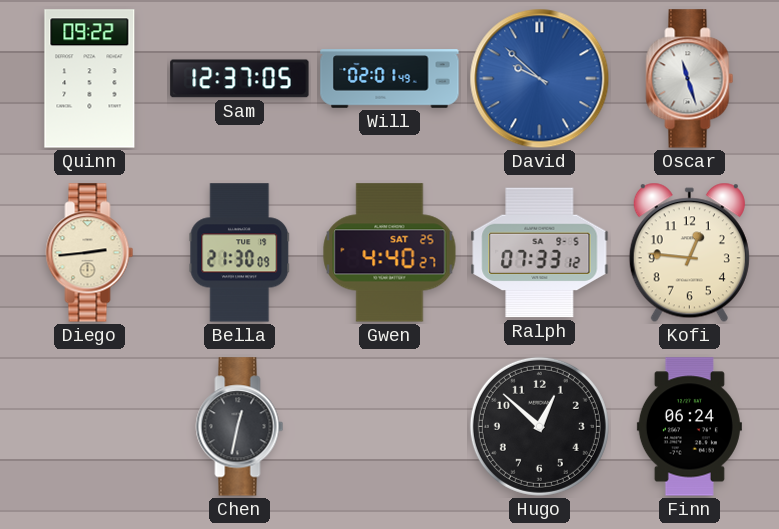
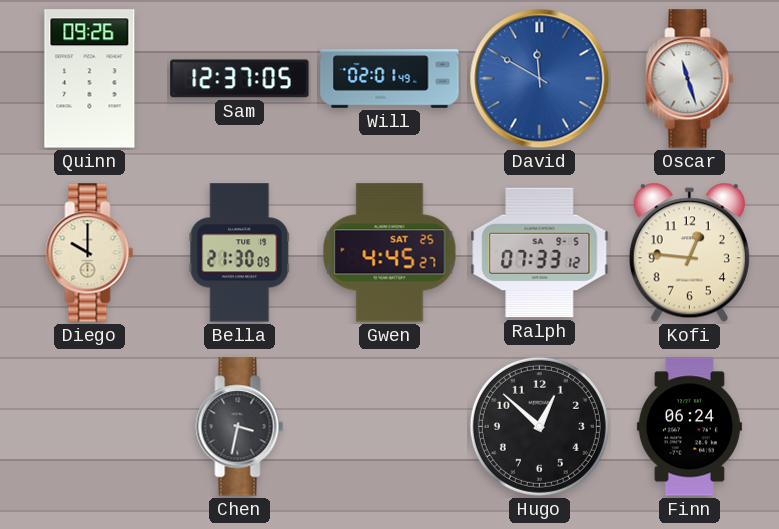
Quinn: 09:22 -> 09:26
David: 9:52 -> 11:50
Diego: 2:44 -> 10:00
Gwen: 4:40 -> 4:45
Chen: 12:32 -> 3:32
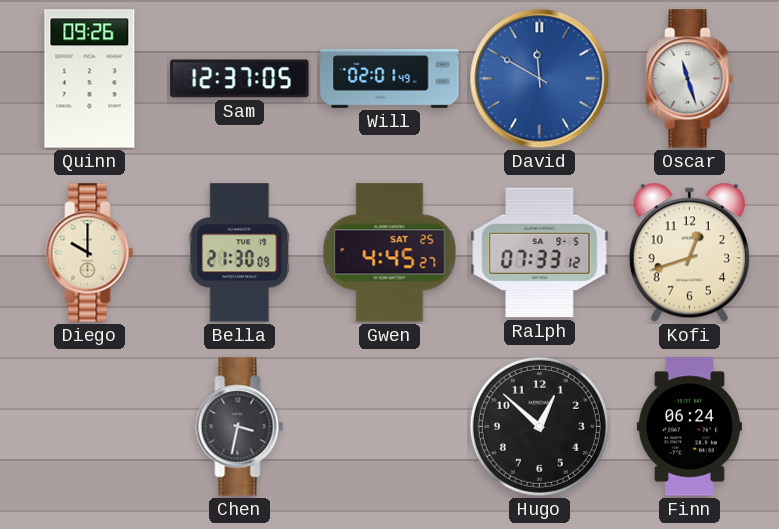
Kofi: 12:46 -> 12:42
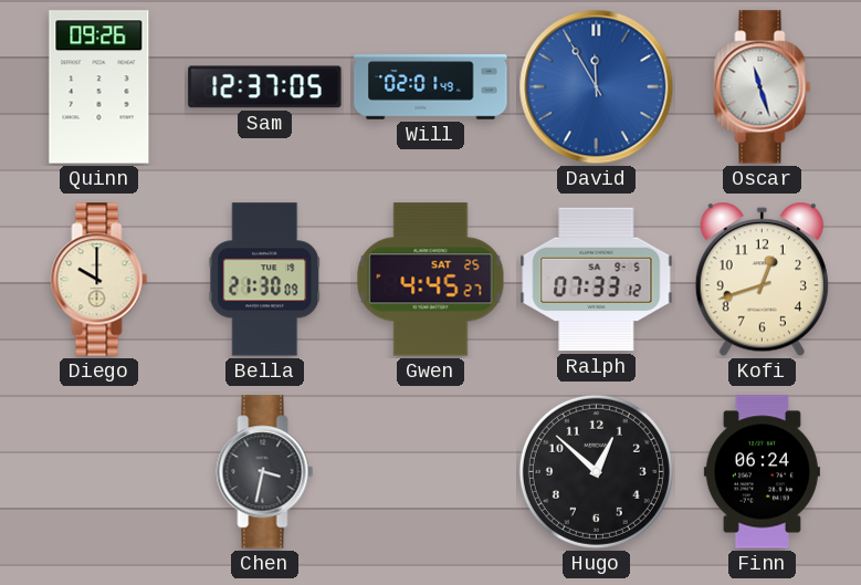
David: 11:50 -> 11:55
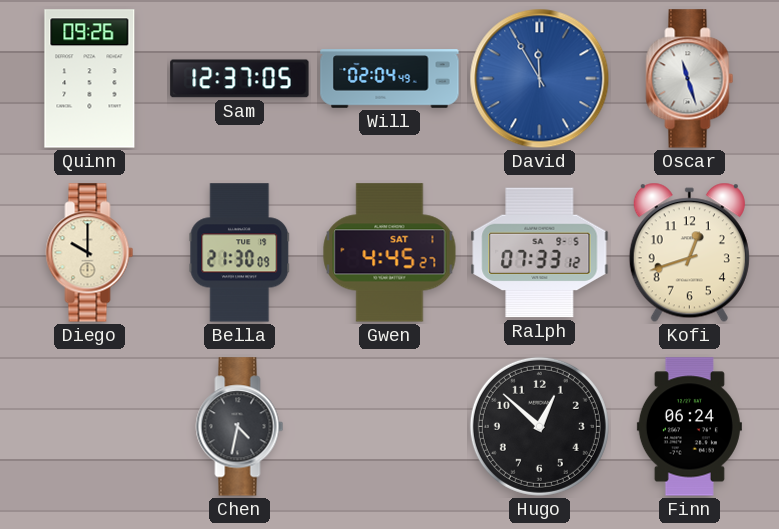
Will: 02:01 -> 02:04
Gwen date: SAT 25 -> SAT 1
Chen: 3:32 -> 4:32
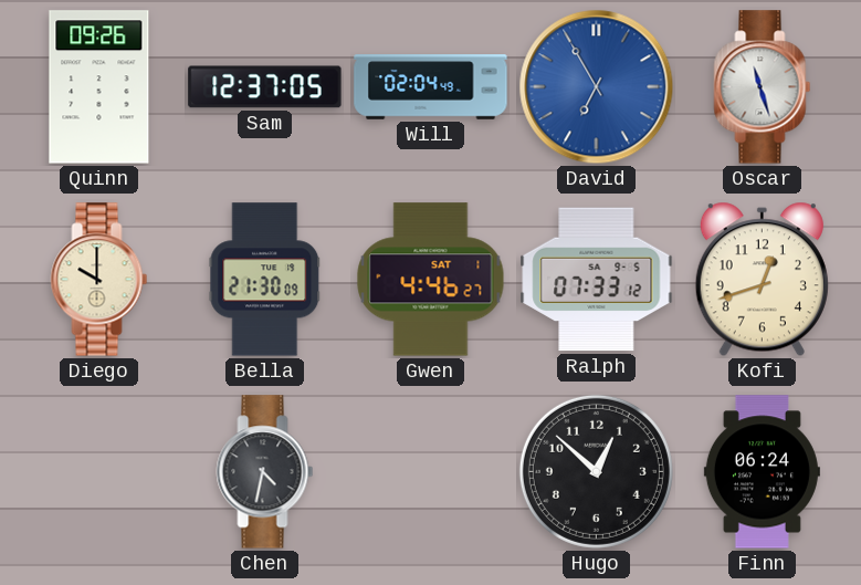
David: 11:55 -> 6:55
Gwen: 4:45 -> 4:46
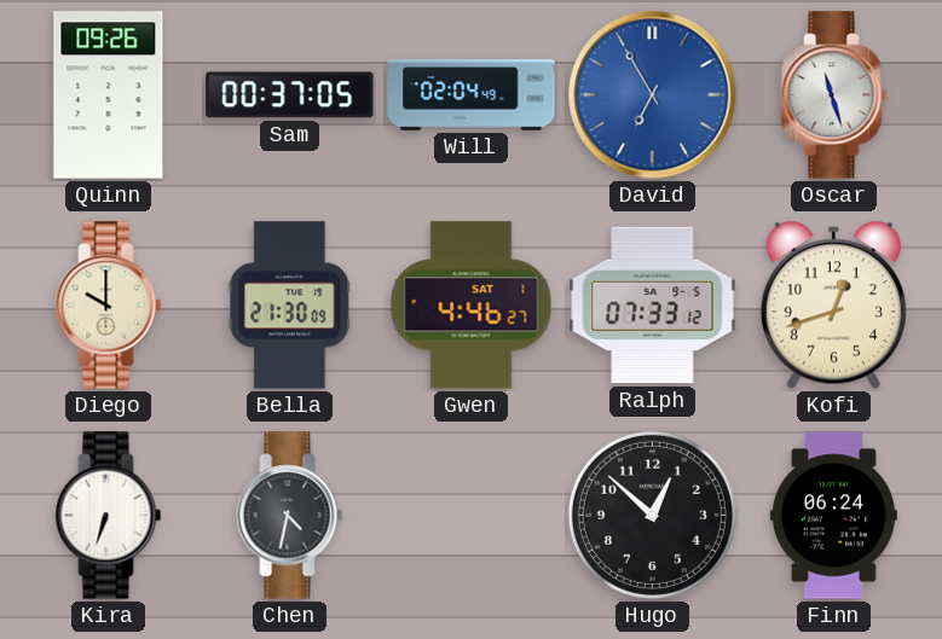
Sam: 12:37 -> 00:37
Kira: none -> 6:33
